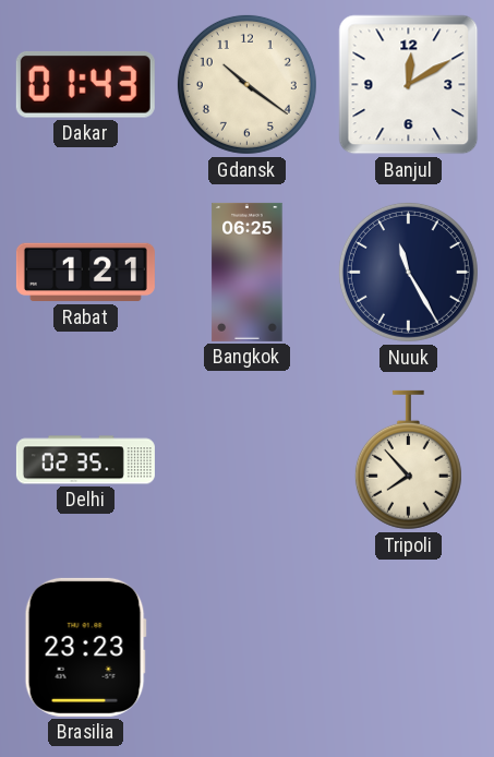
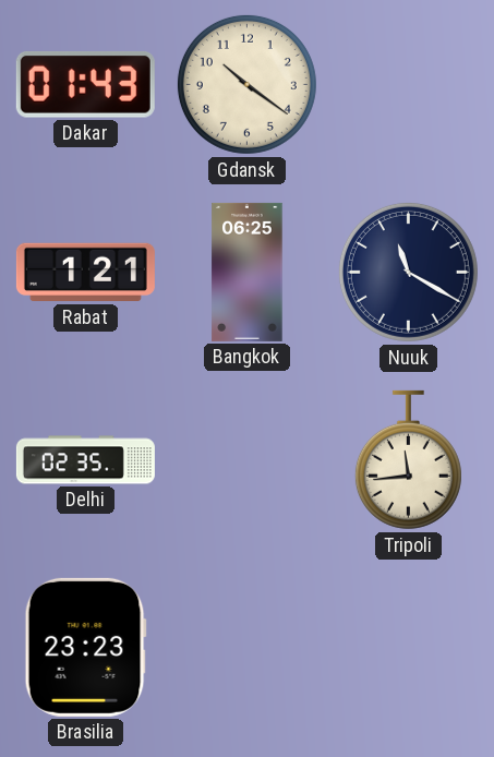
Banjul: 12:10 -> none
Nuuk: 11:25 -> 11:20
Tripoli: 7:53 -> 11:44
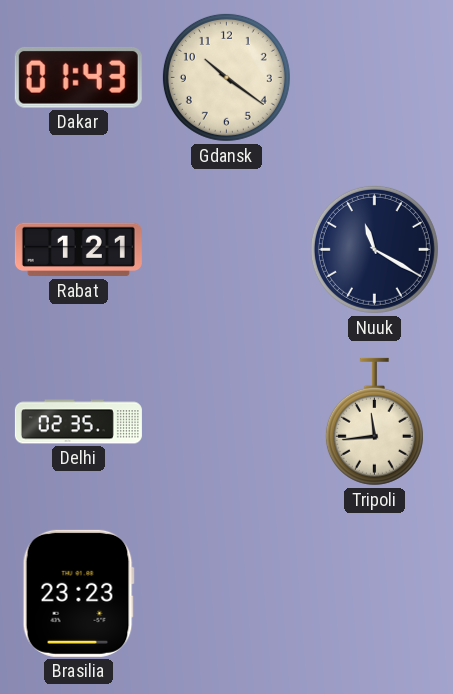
Bangkok: 06:25 -> none
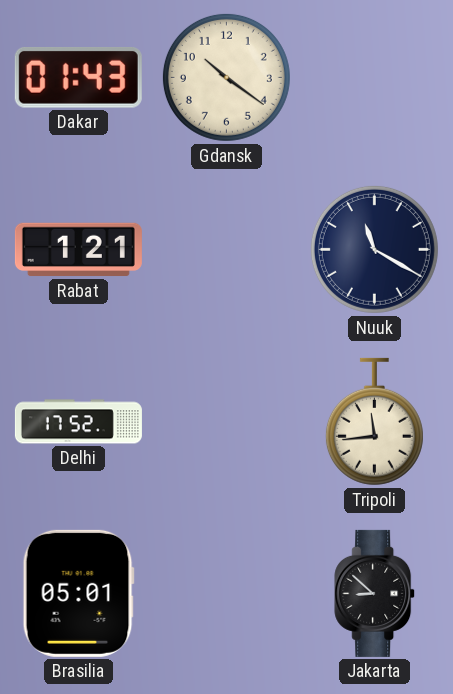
Delhi: 02:35 -> 17:52
Brasilia: 23:23 -> 05:01
Jakarta: none -> 8:52
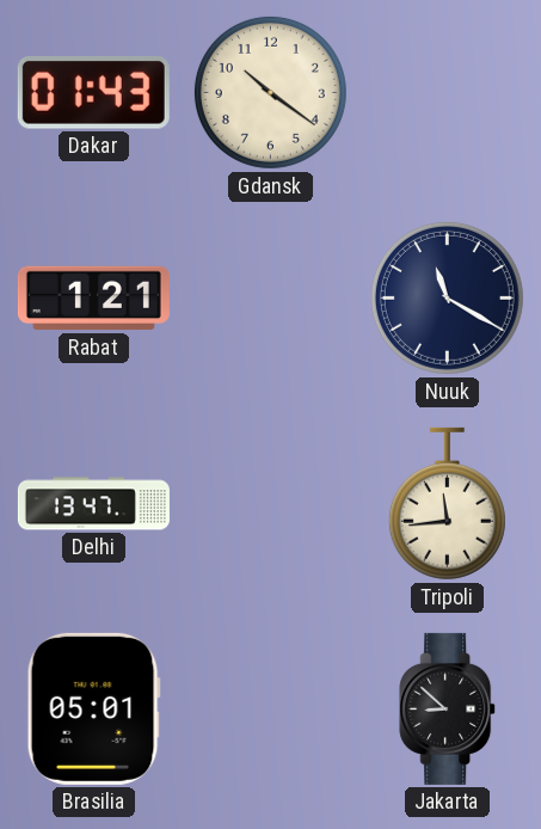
Delhi: 17:52 -> 13:47
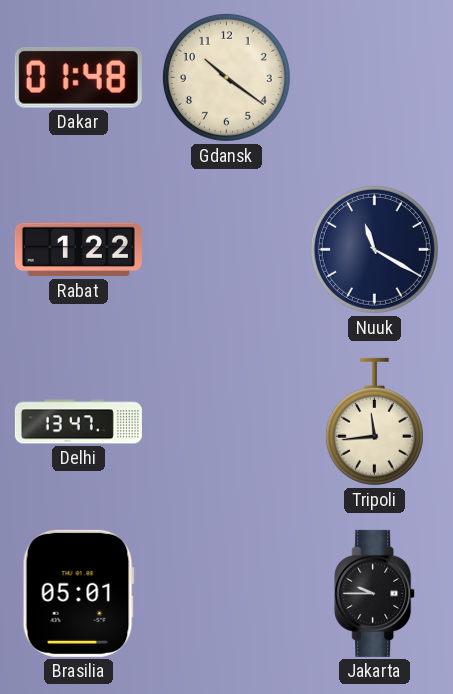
Dakar: 01:43 -> 01:48
Rabat: 1:21 -> 1:22
Jakarta: 8:52 -> 9:45
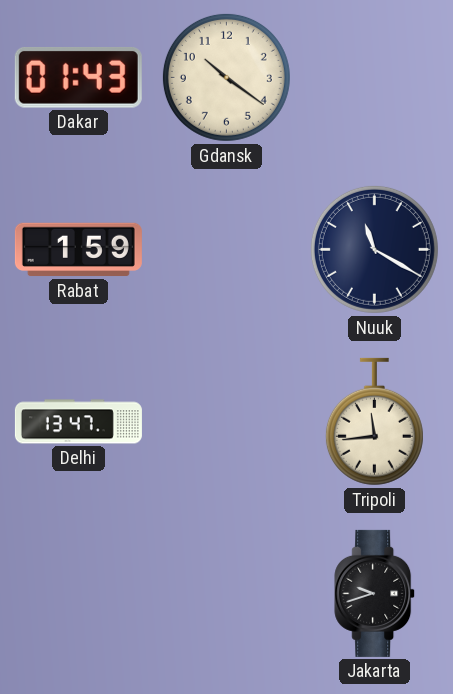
Dakar: 01:48 -> 01:43
Rabat: 1:22 -> 1:59
Brasilia: 05:01 -> none
Jakarta: 9:45 -> 9:42
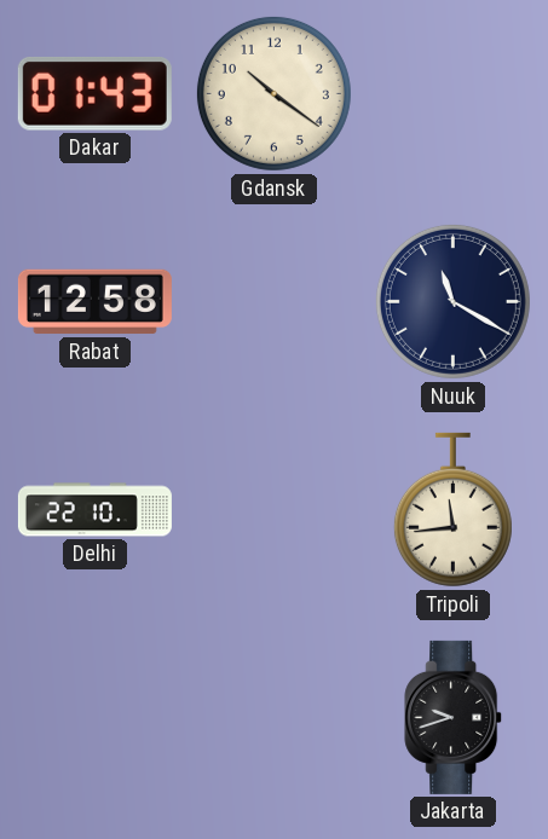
Rabat: 1:59 -> 12:58
Delhi: 13:47 -> 22:10
